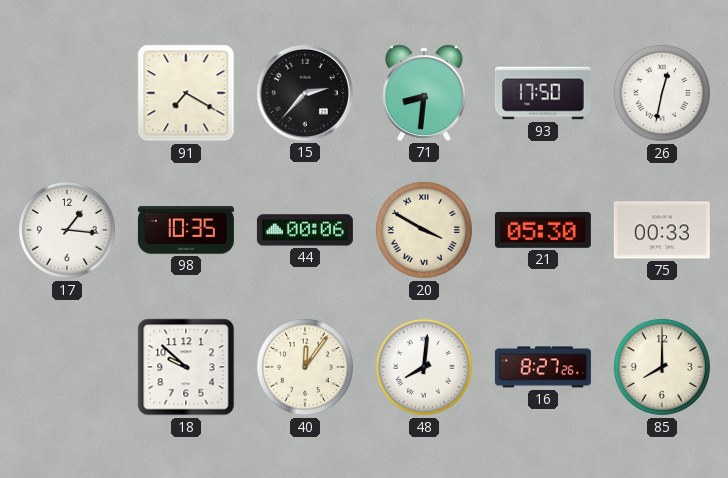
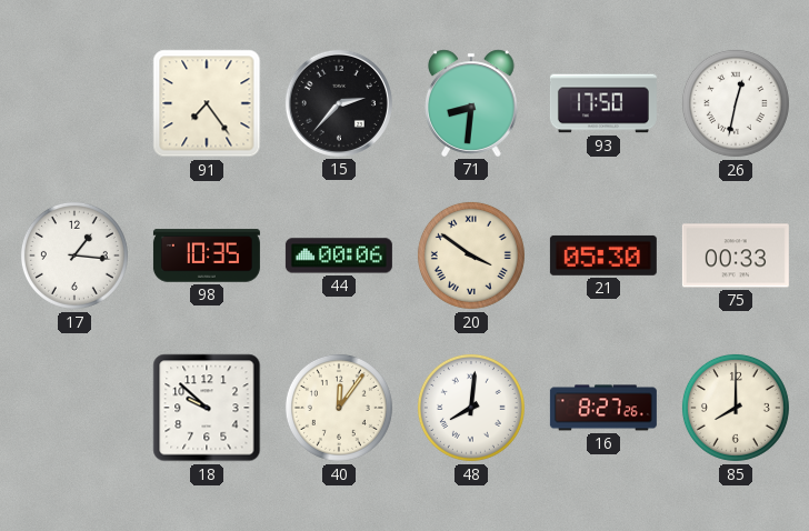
91: 7:20 -> 7:24
20: 3:50 -> 3:51
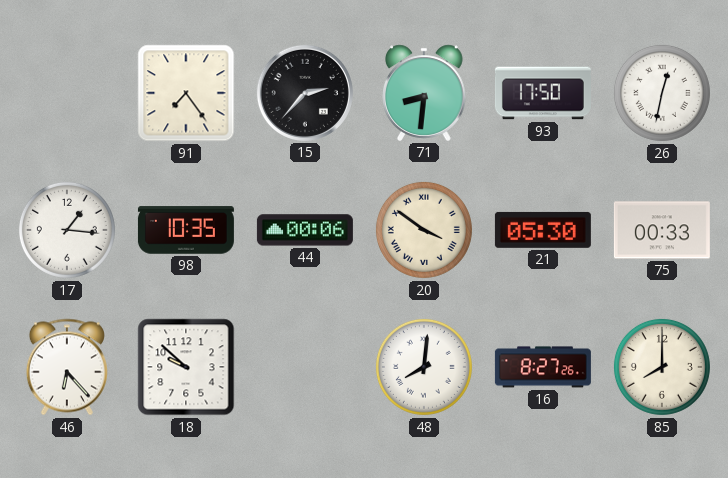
46: none -> 6:23
40: 12:06 -> none
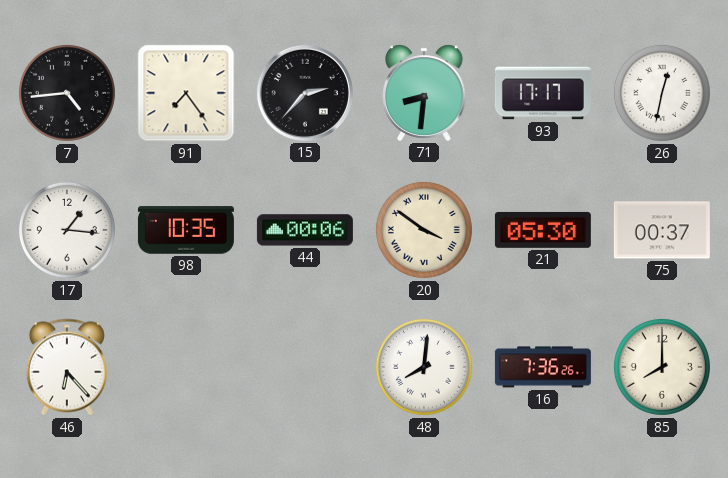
7: none -> 4:44
93: 17:50 -> 17:17
75: 00:33 -> 00:37
18: 9:52 -> none
16: 8:27 -> 7:36
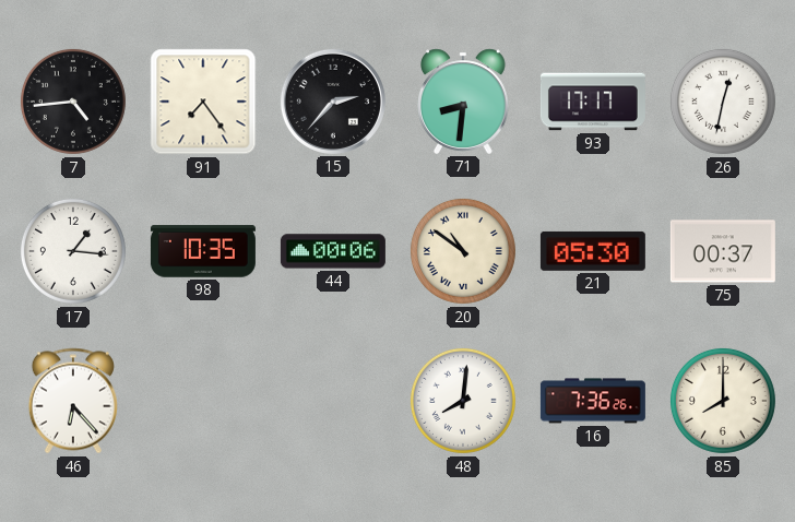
20: 3:51 -> 10:51
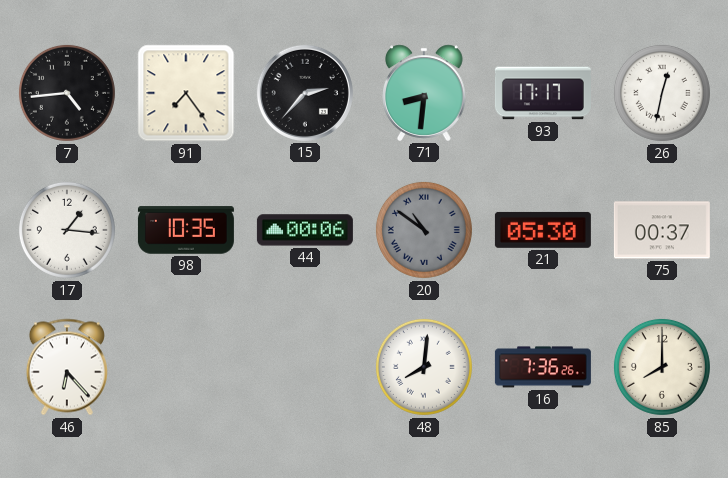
20 dial: cream -> grey
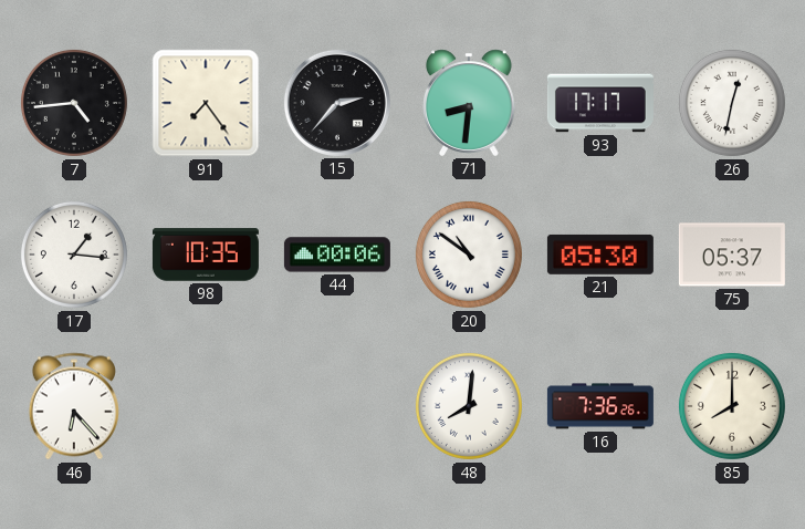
20 dial: grey -> white
75: 00:37 -> 05:37
